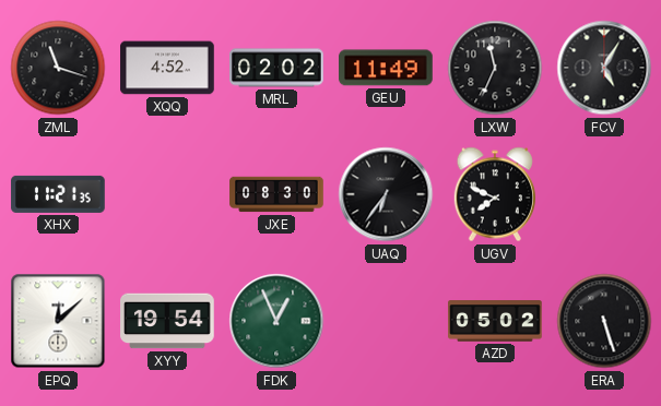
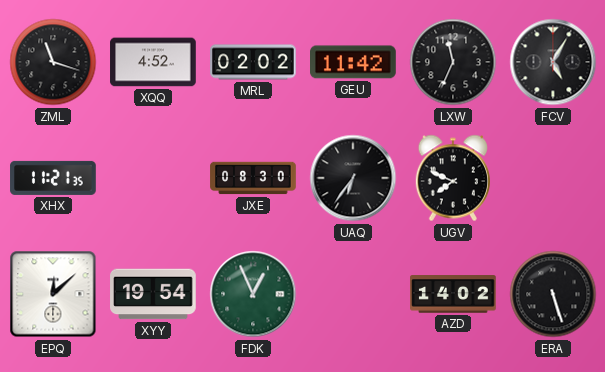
GEU: 11:49 -> 11:42
AZD: 05:02 -> 14:02
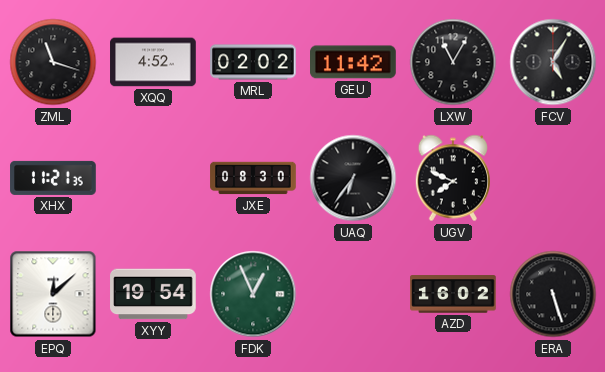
LXW: 11:34 -> 11:05
AZD: 14:02 -> 16:02
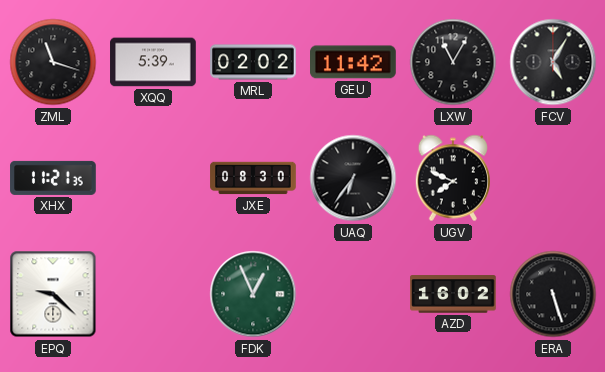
XQQ: 4:52 -> 5:39
EPQ: 12:08 -> 9:22
XYY: 19:54 -> none
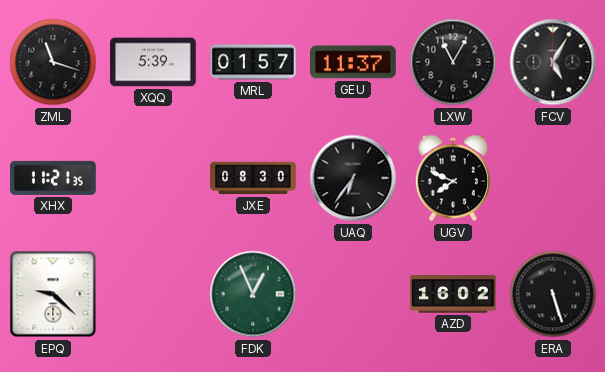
MRL: 02:02 -> 01:57
GEU: 11:42 -> 11:37
